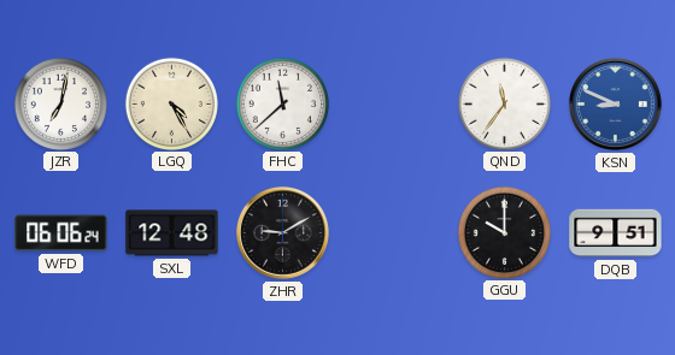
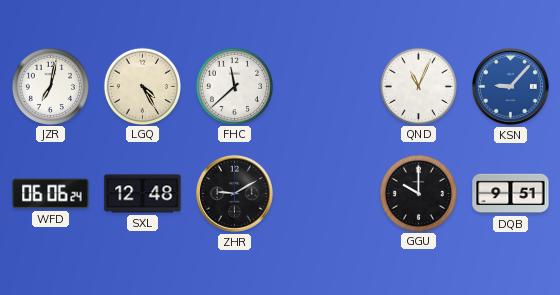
QND: 11:36 -> 11:04
KSN: 8:49 -> 9:07
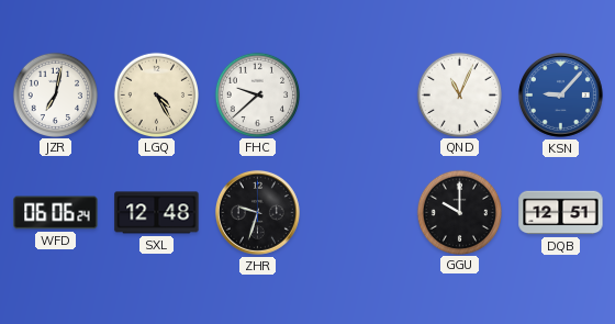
FHC: 11:38 -> 9:38
ZHR: 9:10 -> 9:33
DQB: 9:51 -> 12:51
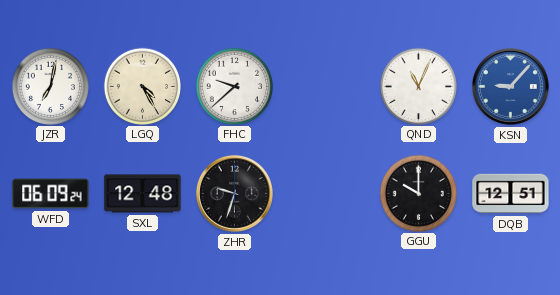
WFD: 06:06 -> 06:09
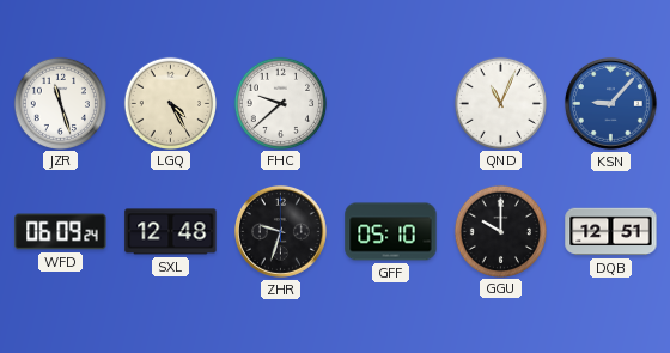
JZR: 7:02 -> 11:27
GFF: none -> 05:10
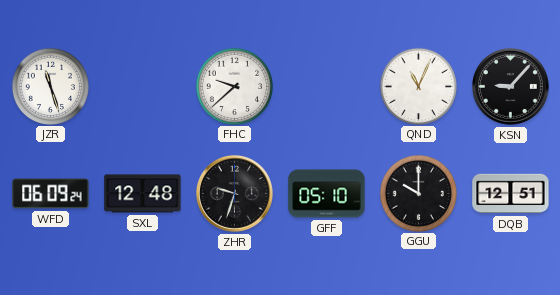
LGQ: 4:25 -> none
KSN dial: blue -> black
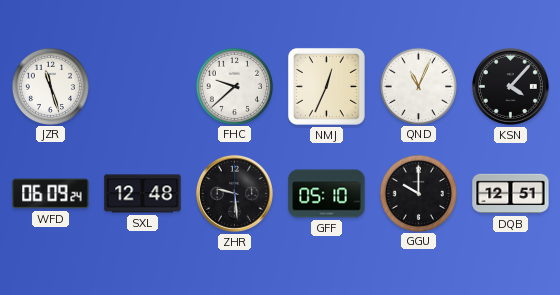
NMJ: none -> 12:34
KSN: 9:07 -> 4:07
ZHR: 9:33 -> 9:29
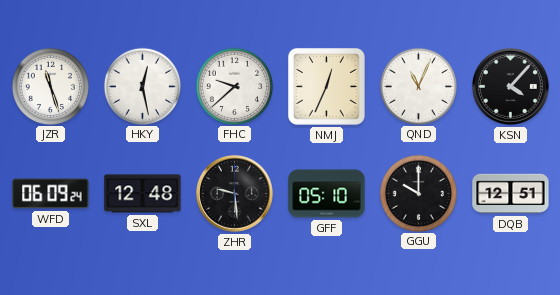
HKY: none -> 12:28
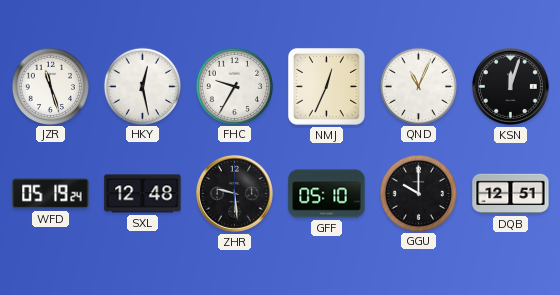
FHC: 9:38 -> 9:35
KSN: 4:07 -> 12:03
WFD: 06:09 -> 05:19
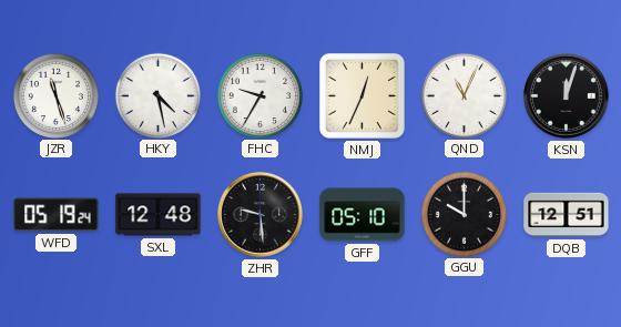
HKY: 12:28 -> 4:28
